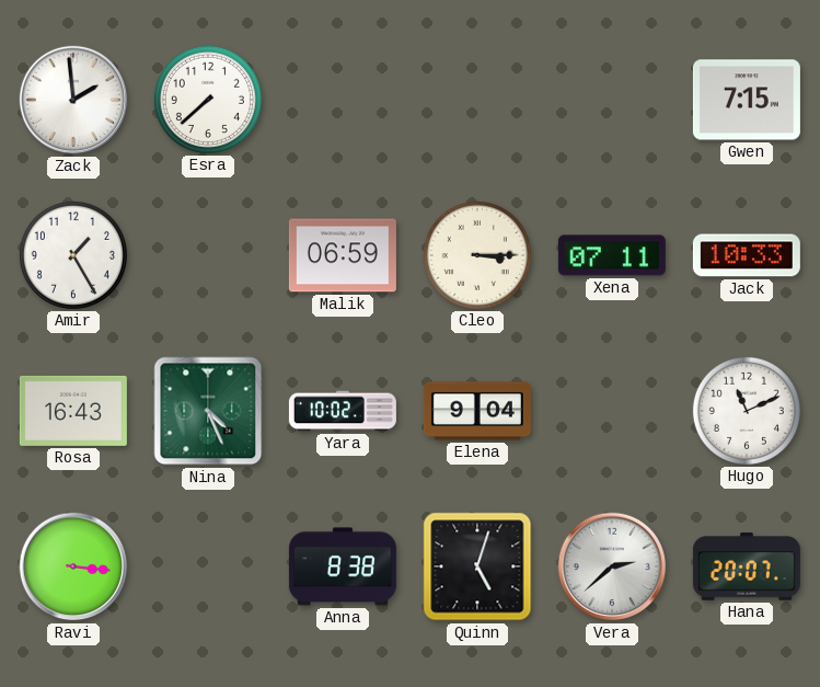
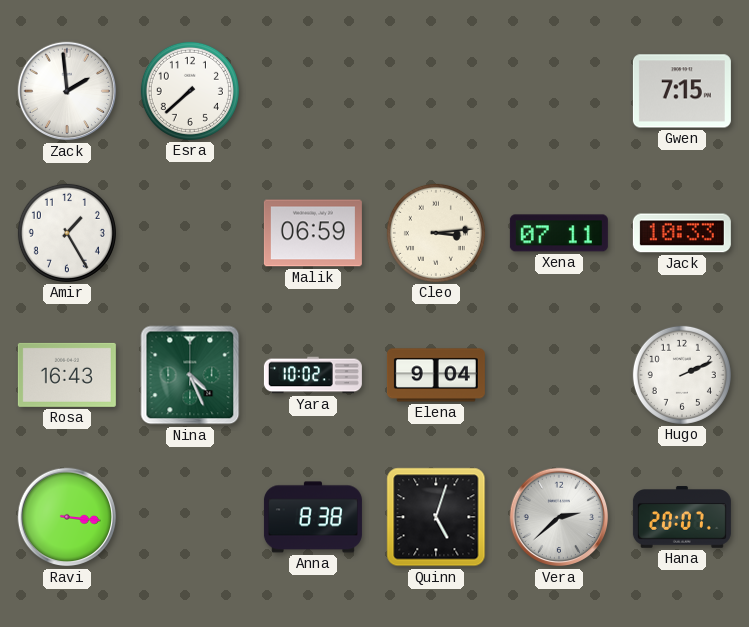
Cleo: 3:15 -> 3:14
Hugo: 11:11 -> 2:11
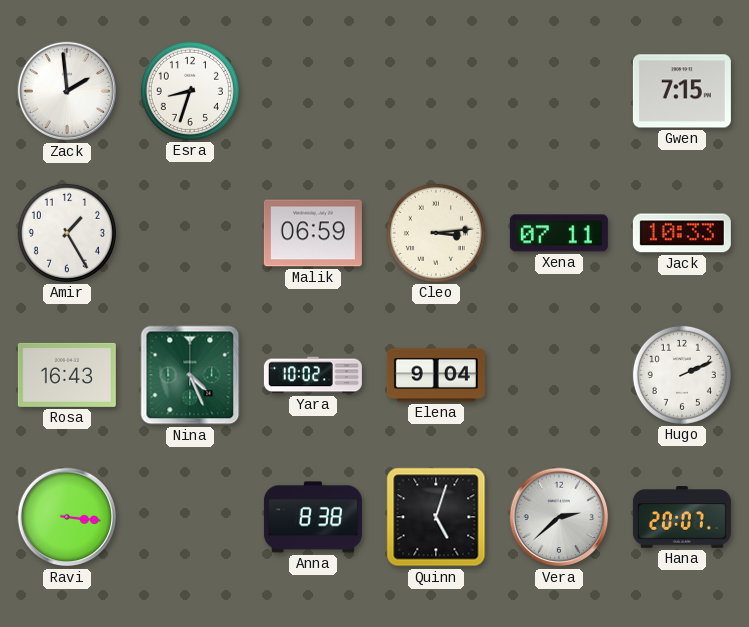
Esra: 7:38 -> 8:33
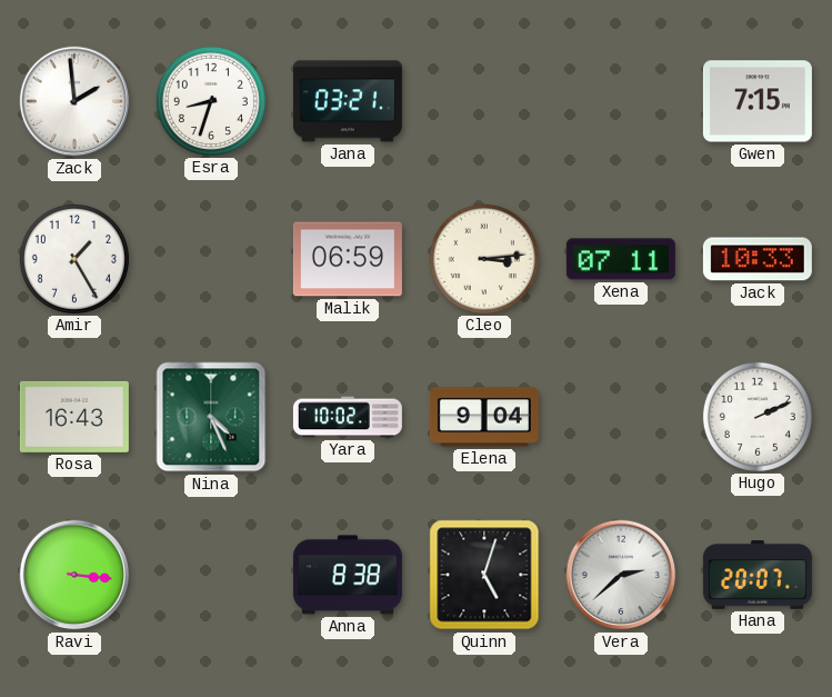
Jana: none -> 03:21
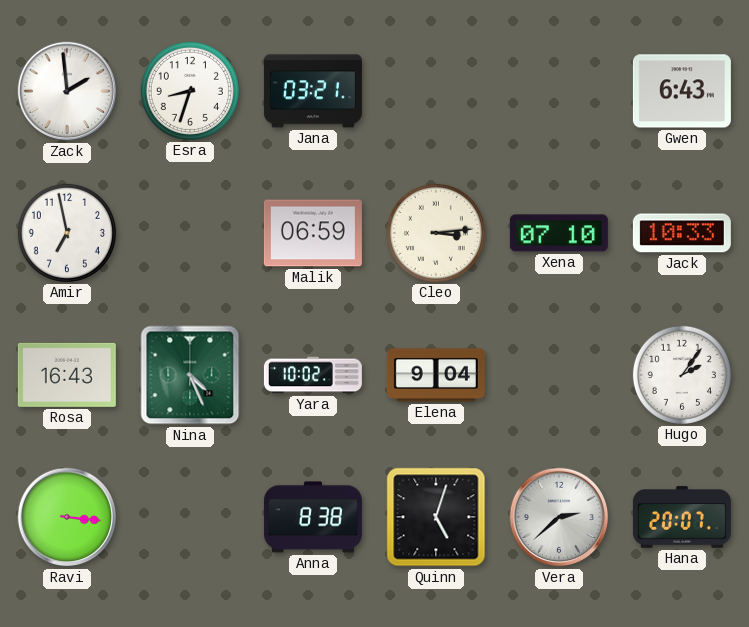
Gwen: 7:15 -> 6:43
Amir: 1:25 -> 6:58
Xena: 07:11 -> 07:10
Hugo: 2:11 -> 2:06
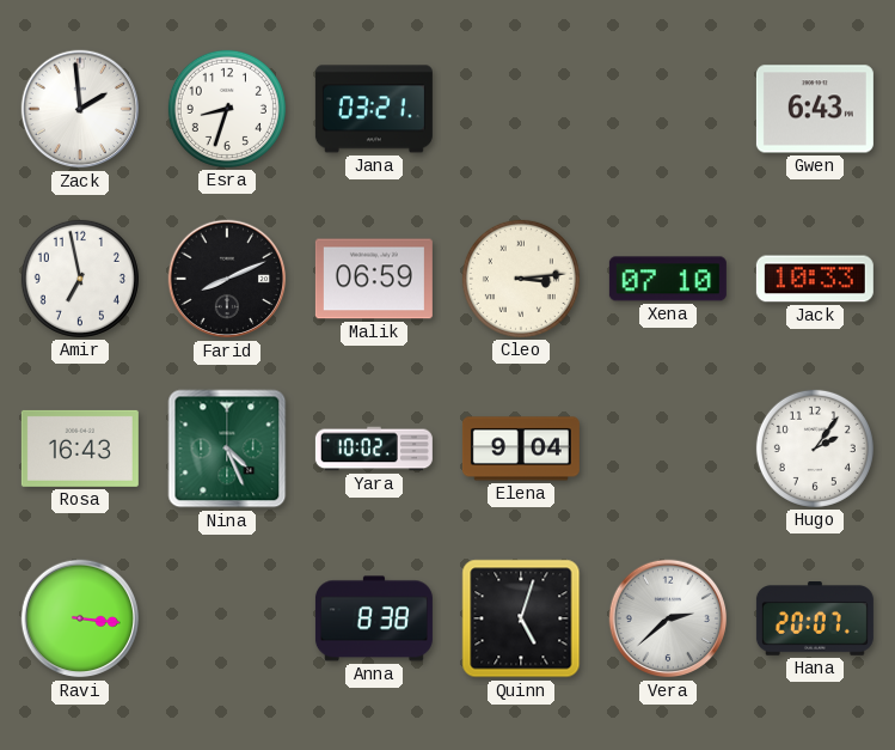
Farid: none -> 8:11
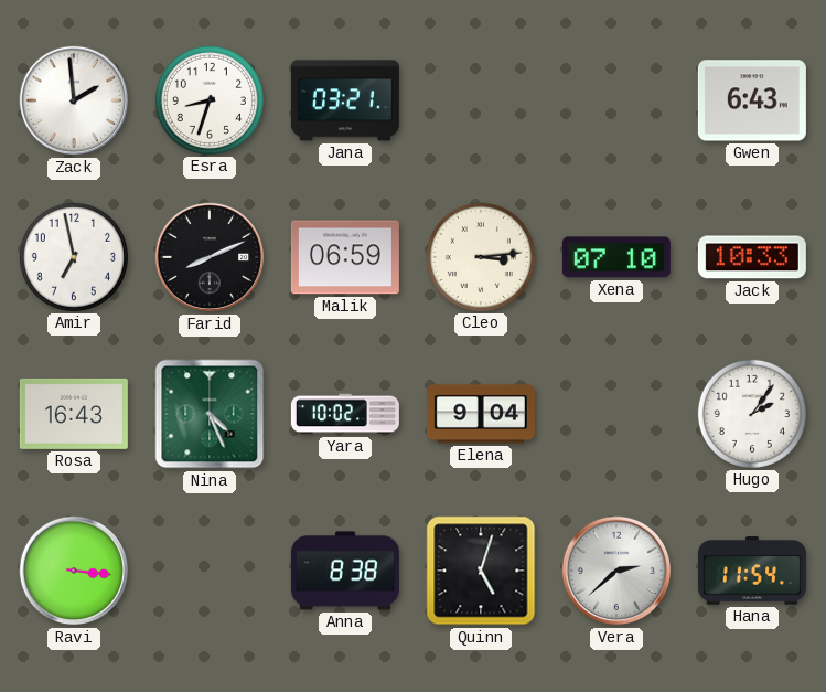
Hana: 20:07 -> 11:54
